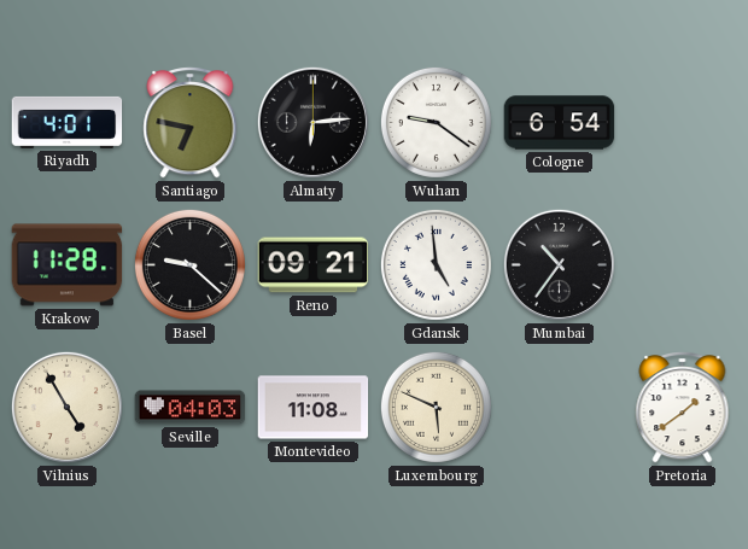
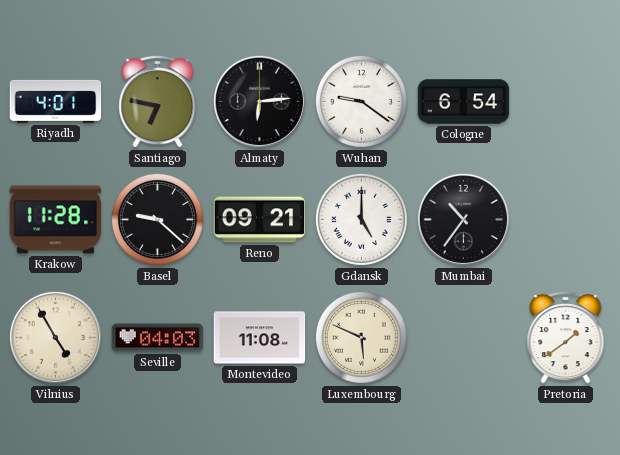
Gdansk: 4:59 -> 5:00
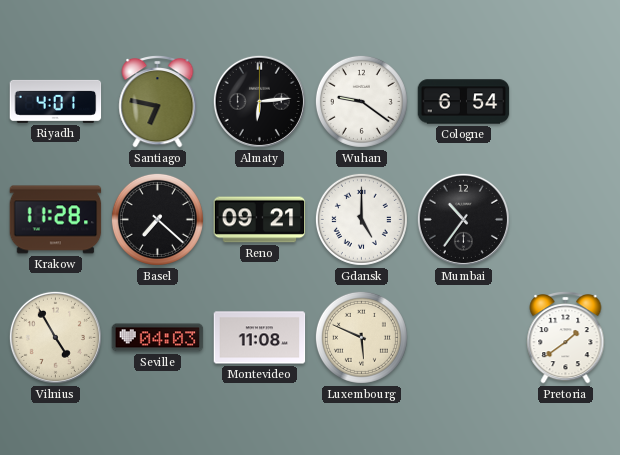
Basel: 9:22 -> 7:22
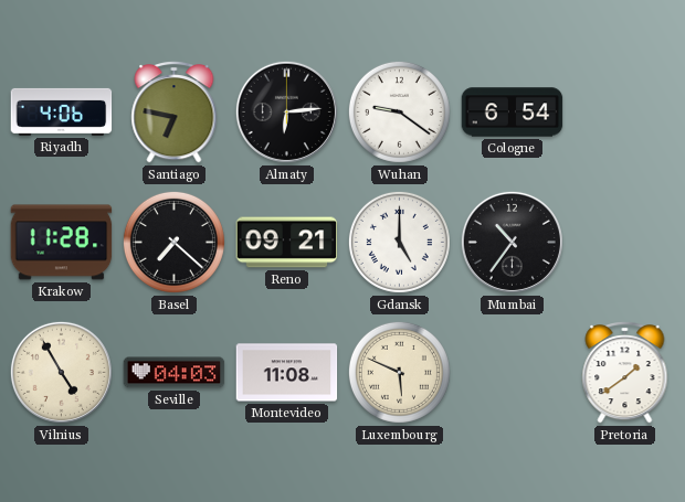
Riyadh: 4:01 -> 4:06
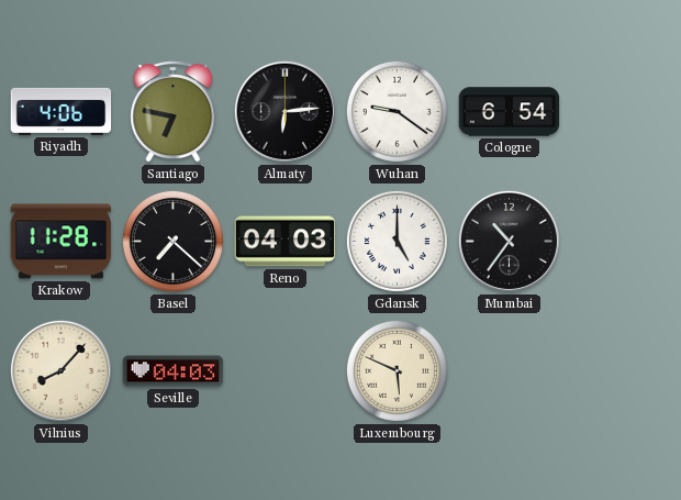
Reno: 09:21 -> 04:03
Vilnius: 4:55 -> 8:07
Montevideo: 11:08 -> none
Pretoria: 1:39 -> none
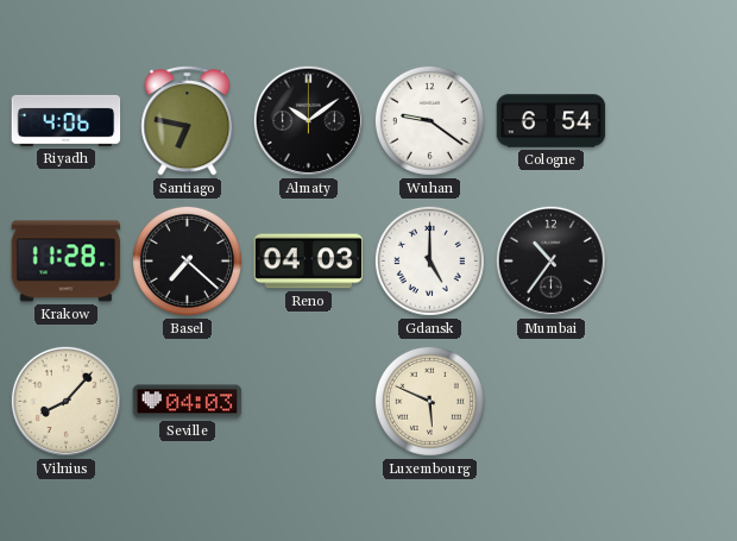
Almaty: 6:14 -> 10:09
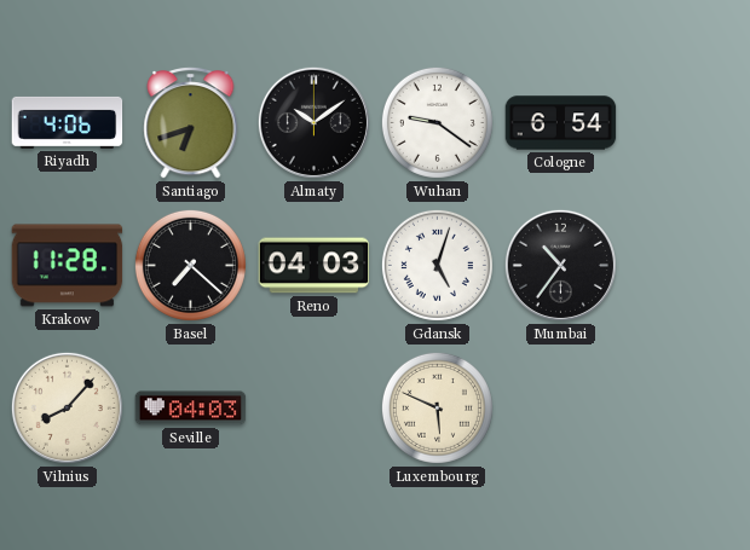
Santiago: 6:47 -> 6:42
Gdansk: 5:00 -> 5:03
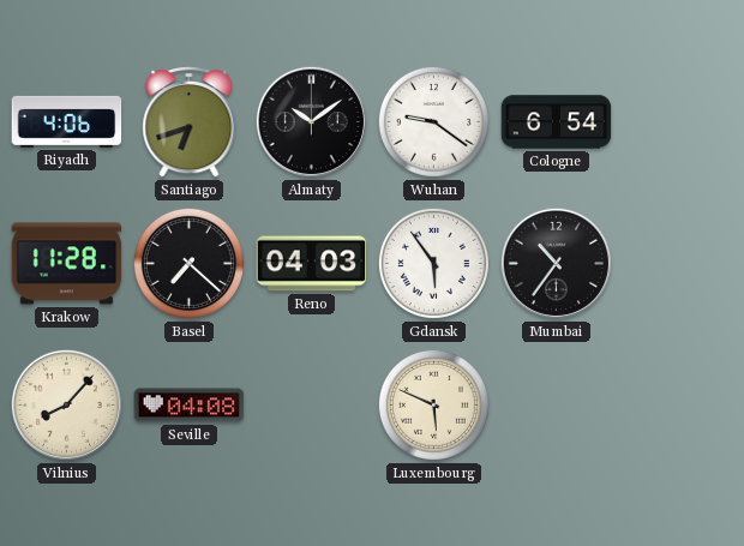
Gdansk: 5:03 -> 5:54
Seville: 04:03 -> 04:08
